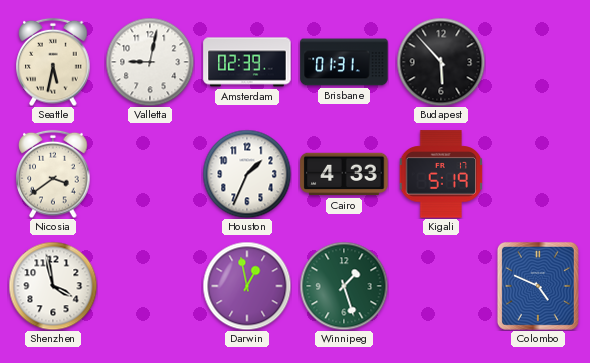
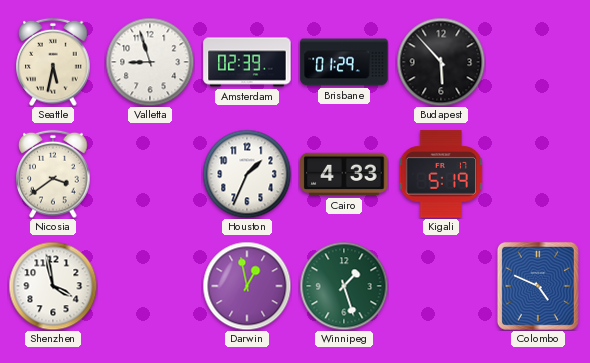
Valletta: 9:02 -> 8:57
Brisbane: 01:31 -> 01:29
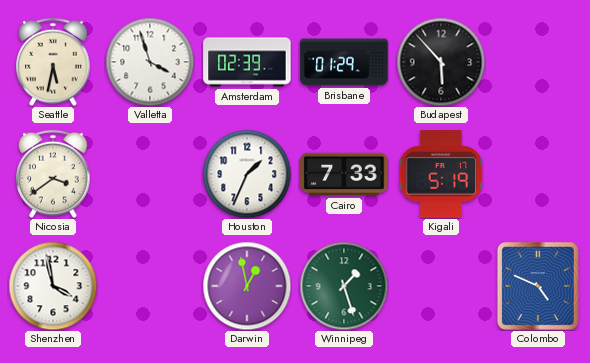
Valletta: 8:57 -> 3:57
Cairo: 4:33 -> 7:33
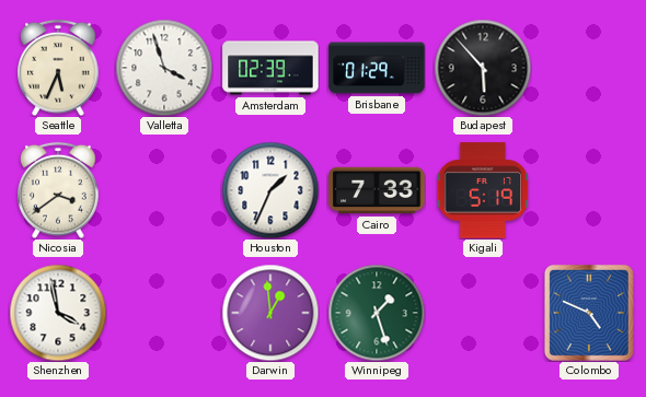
Seattle: 5:32 -> 5:34
Darwin: 12:58 -> 12:59
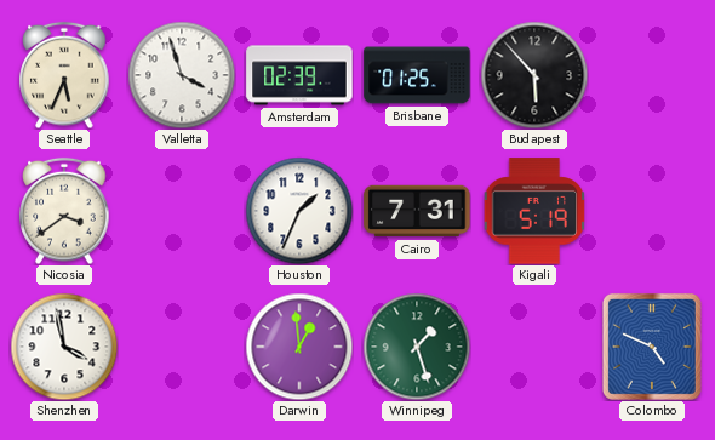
Brisbane: 01:29 -> 01:25
Cairo: 7:33 -> 7:31
